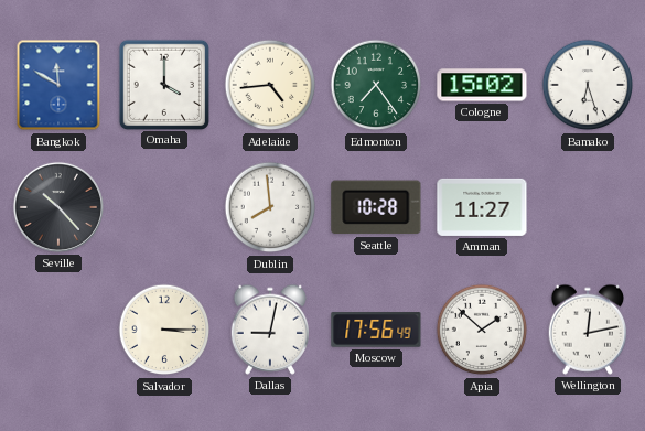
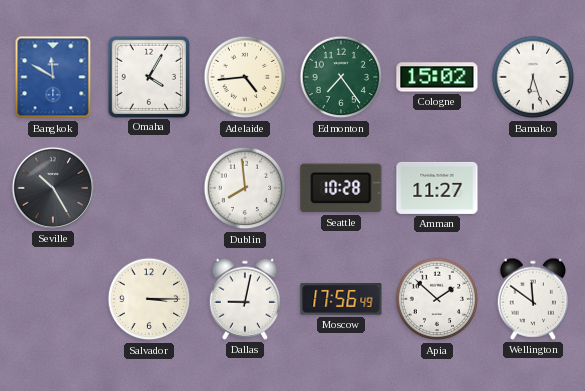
Omaha: 4:00 -> 4:05
Seville: 10:23 -> 10:25
Wellington: 12:13 -> 11:51
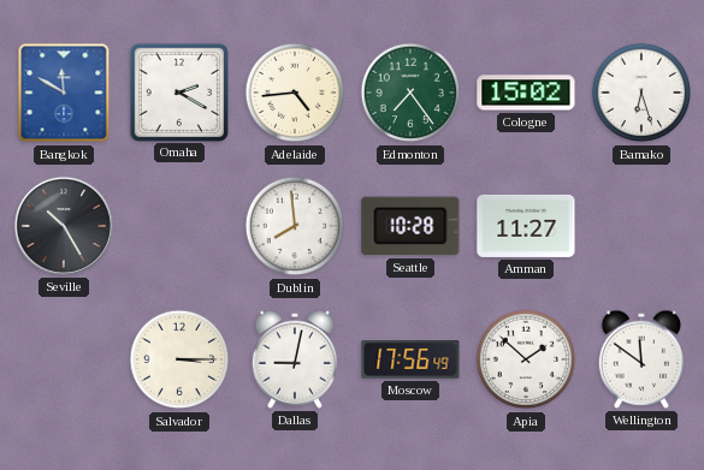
Omaha: 4:05 -> 2:20
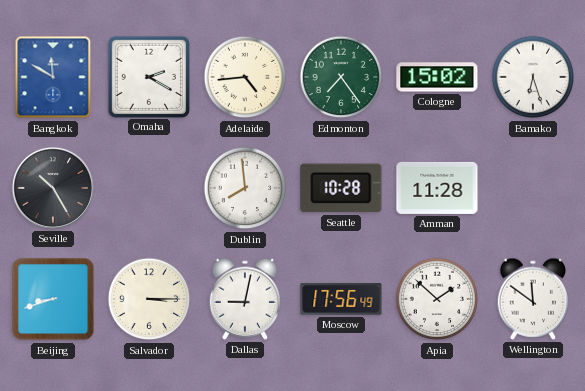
Amman: 11:27 -> 11:28
Beijing: none -> 8:42
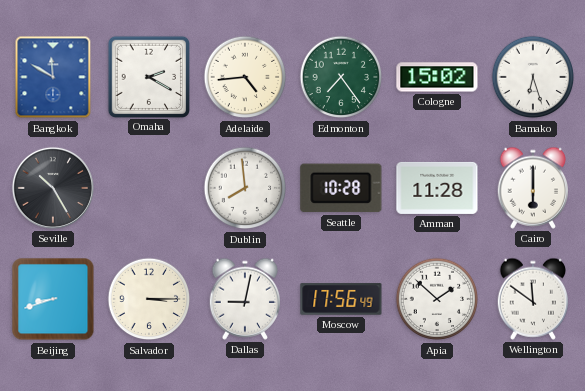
Cairo: none -> 6:00
